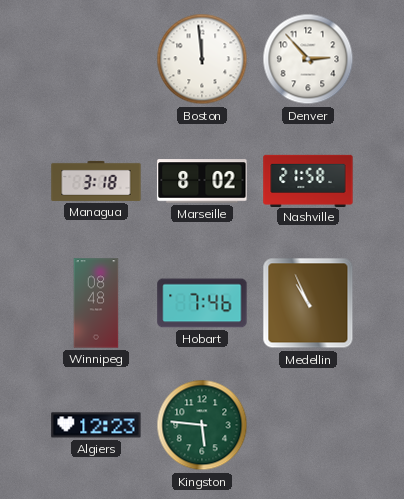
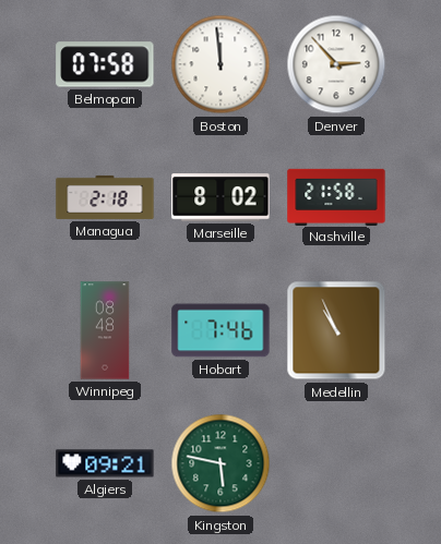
Belmopan: none -> 07:58
Managua: 3:18 -> 2:18
Algiers: 12:23 -> 09:21
Kingston: 5:46 -> 5:47
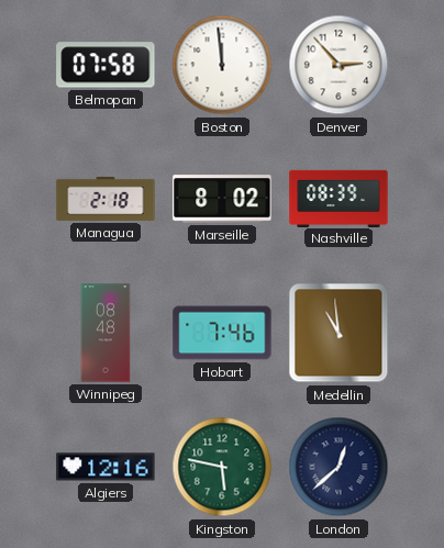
Nashville: 21:58 -> 08:39
Medellin: 10:56 -> 10:59
Algiers: 09:21 -> 12:16
London: none -> 12:38
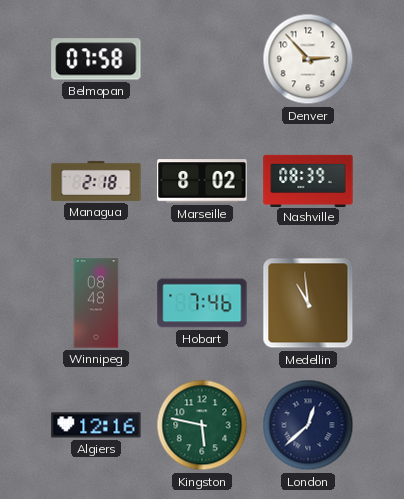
Boston: 11:59 -> none
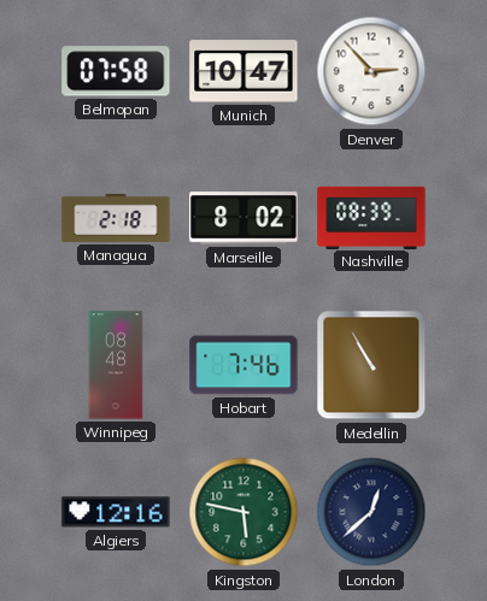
Munich: none -> 10:47
Medellin: 10:59 -> 10:55
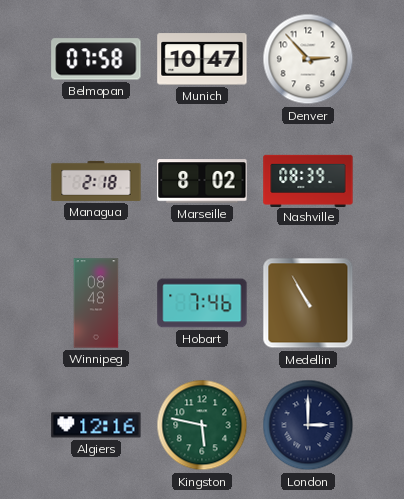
London: 12:38 -> 3:00
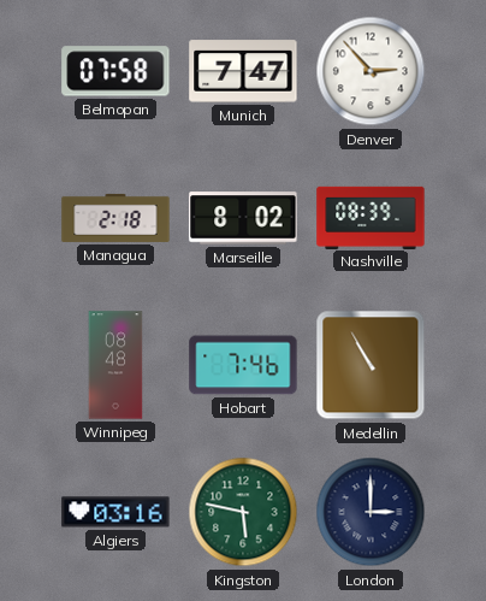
Munich: 10:47 -> 7:47
Algiers: 12:16 -> 03:16
